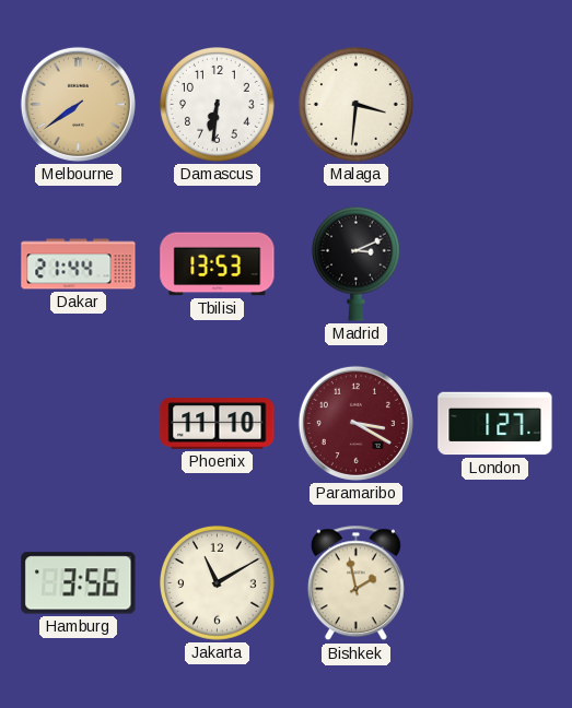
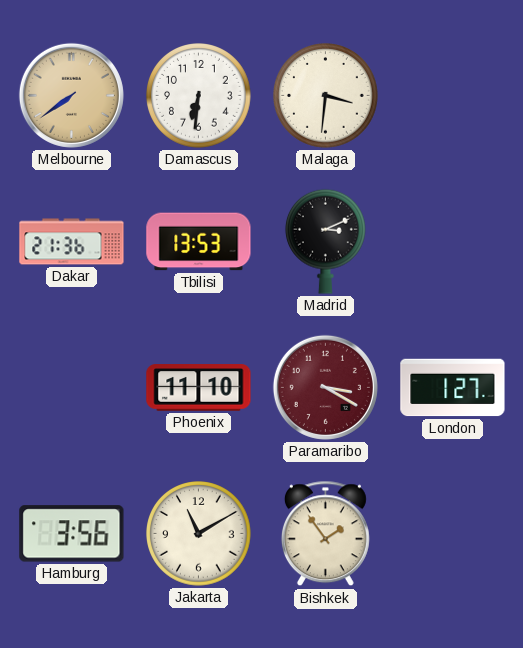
Dakar: 21:44 -> 21:36
Bishkek: 1:58 -> 1:54
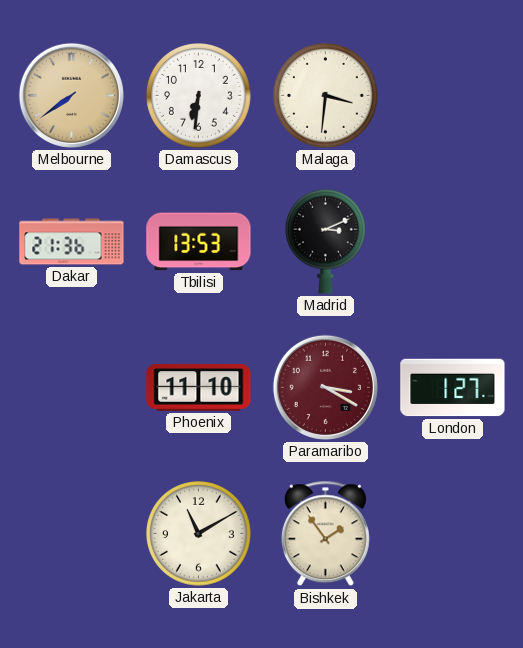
Hamburg: 3:56 -> none
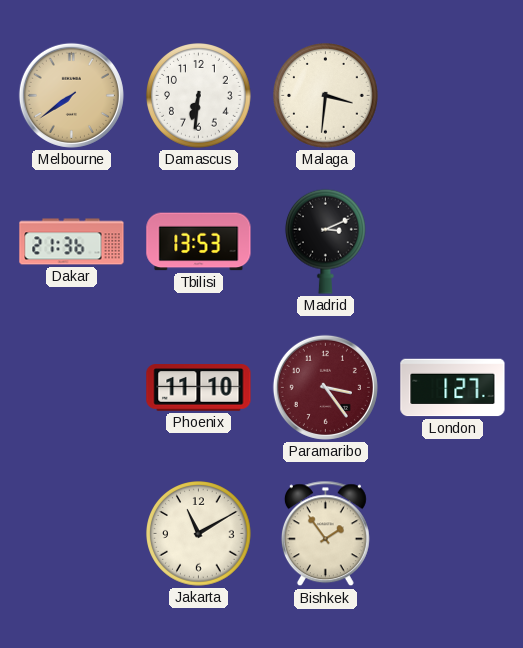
Paramaribo: 3:20 -> 3:24
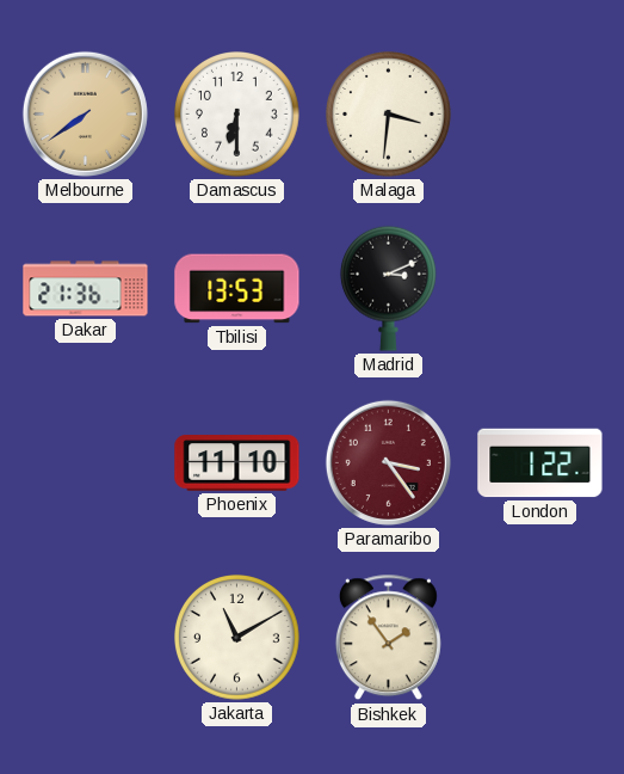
Damascus: 6:31 -> 6:30
London: 1:27 -> 1:22
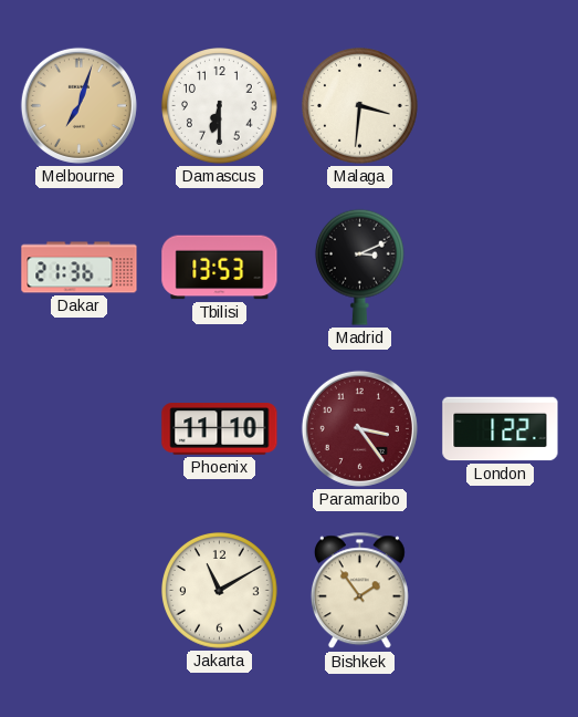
Melbourne: 7:39 -> 7:03
